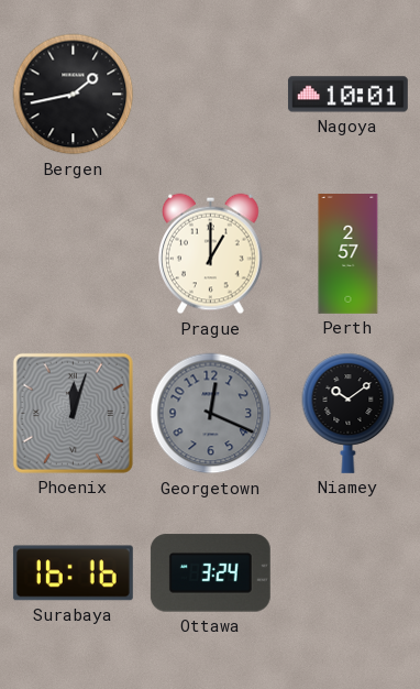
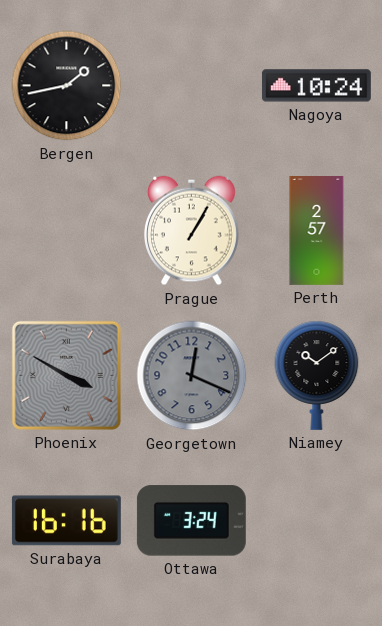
Nagoya: 10:01 -> 10:24
Prague: 1:00 -> 1:05
Phoenix: 12:03 -> 3:50
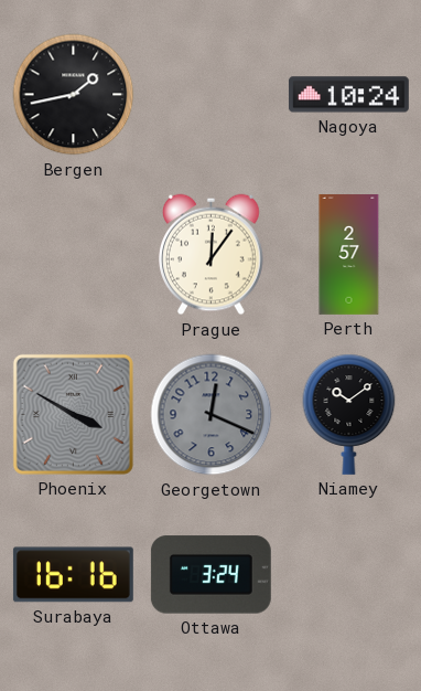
Prague: 1:05 -> 12:06
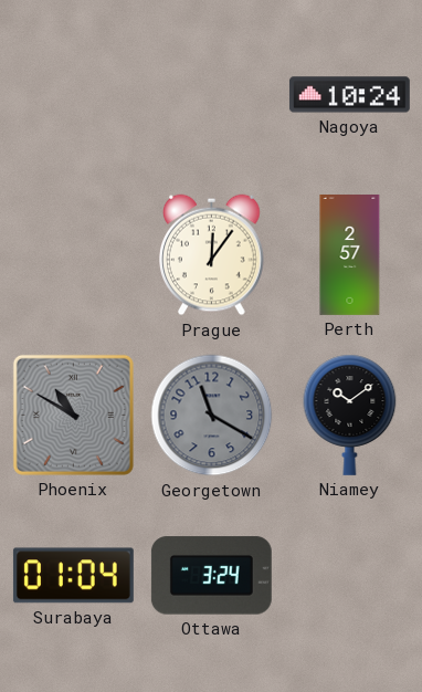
Bergen: 1:43 -> none
Phoenix: 3:50 -> 10:50
Georgetown: 12:19 -> 11:20
Surabaya: 16:16 -> 01:04
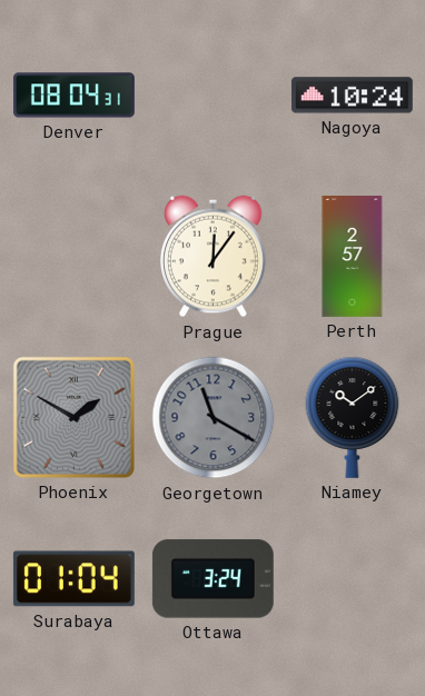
Denver: none -> 08:04
Phoenix: 10:50 -> 1:50
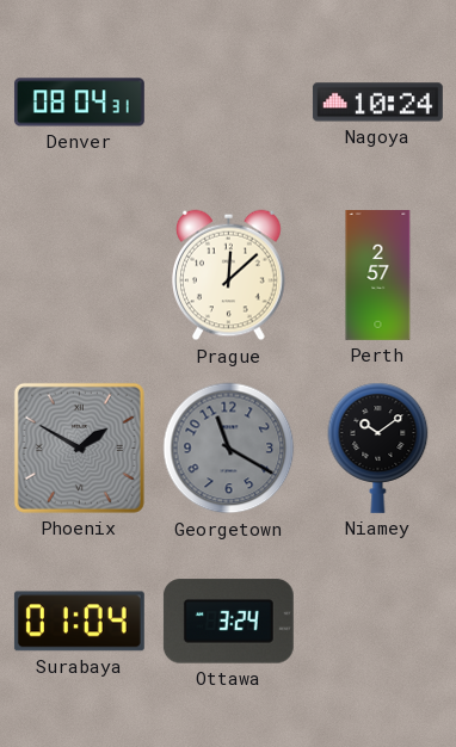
Prague: 12:06 -> 12:08
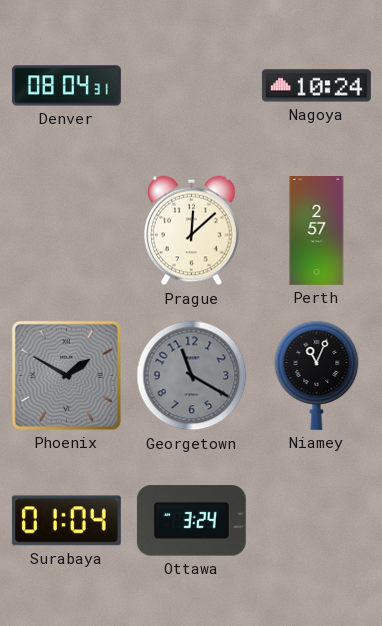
Niamey: 10:09 -> 11:04
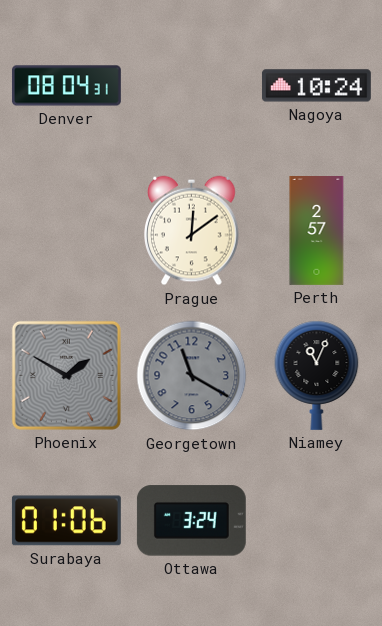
Prague: 12:08 -> 12:09
Surabaya: 01:04 -> 01:06
